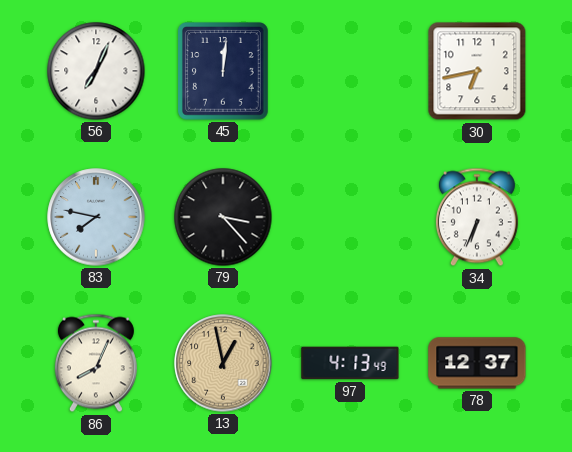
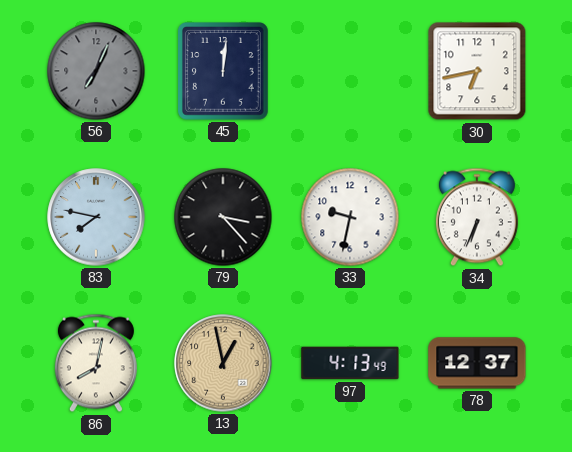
56 dial: white -> grey
33: none -> 9:32
86: 8:04 -> 8:02
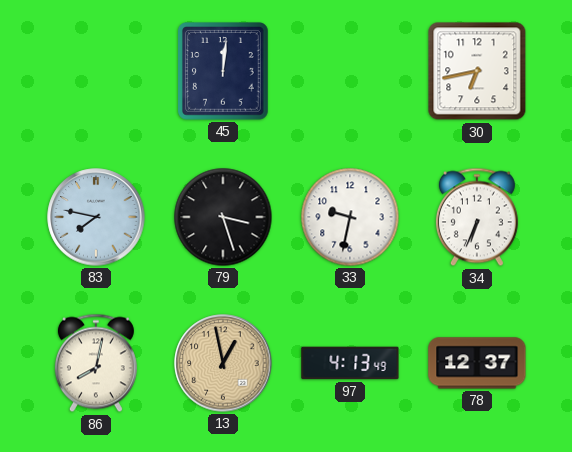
56: 7:04 -> none
79: 3:23 -> 3:27
